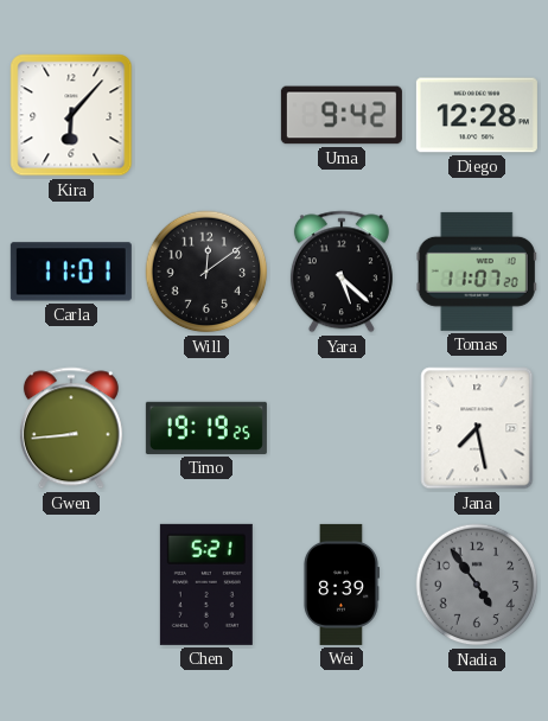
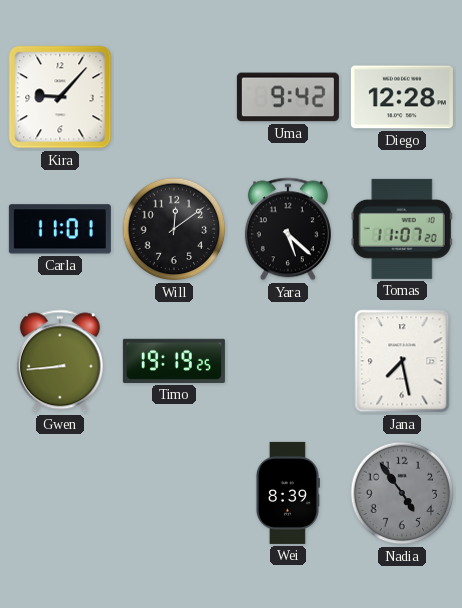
Kira: 6:07 -> 9:07
Chen: 5:21 -> none
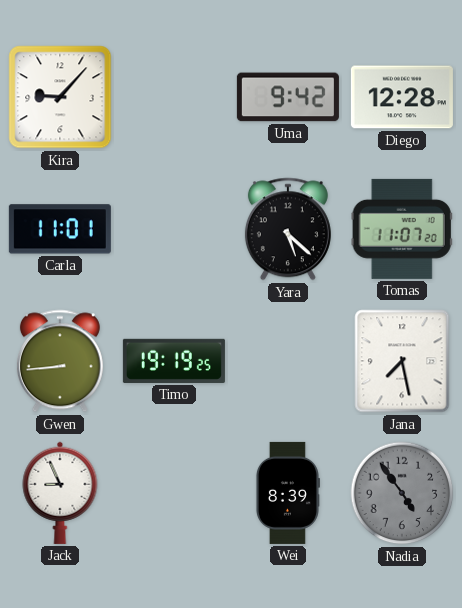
Will: 12:09 -> none
Jack: none -> 8:56
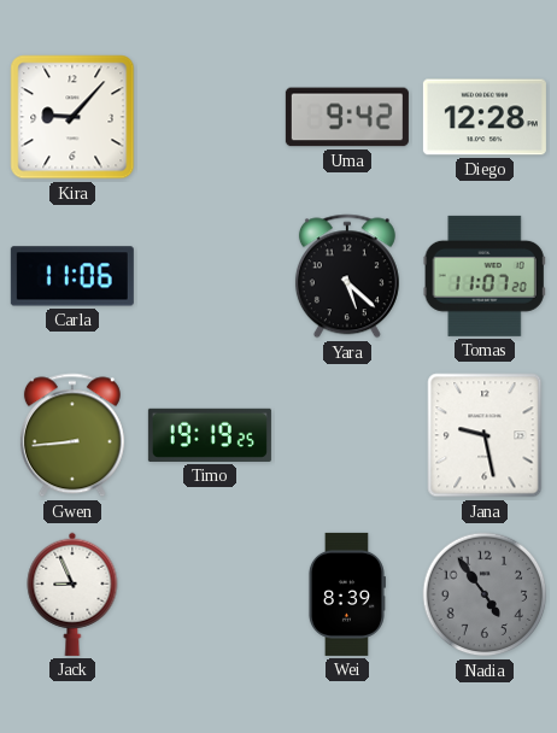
Carla: 11:01 -> 11:06
Jana: 7:28 -> 9:28
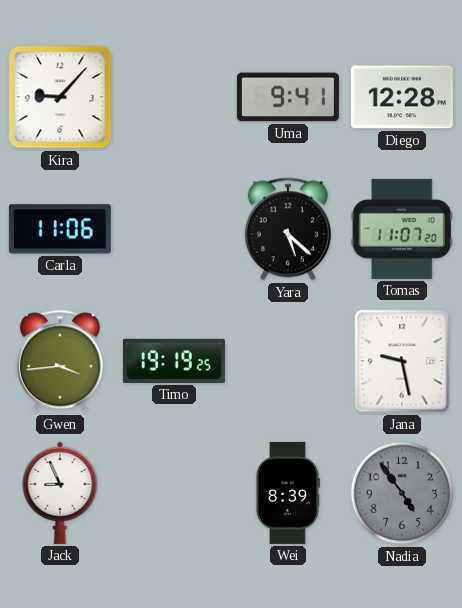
Uma: 9:42 -> 9:41
Gwen: 8:44 -> 3:44
